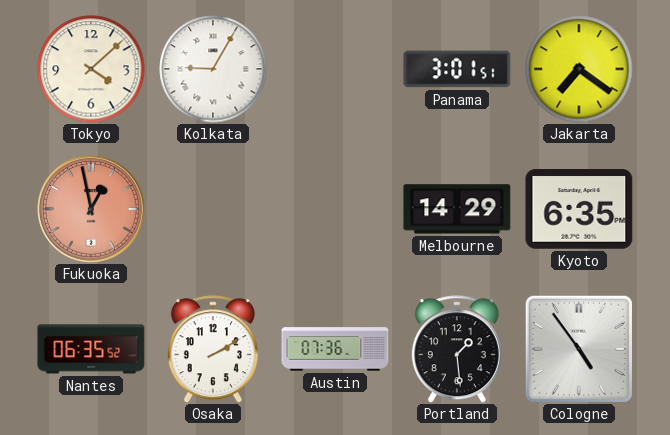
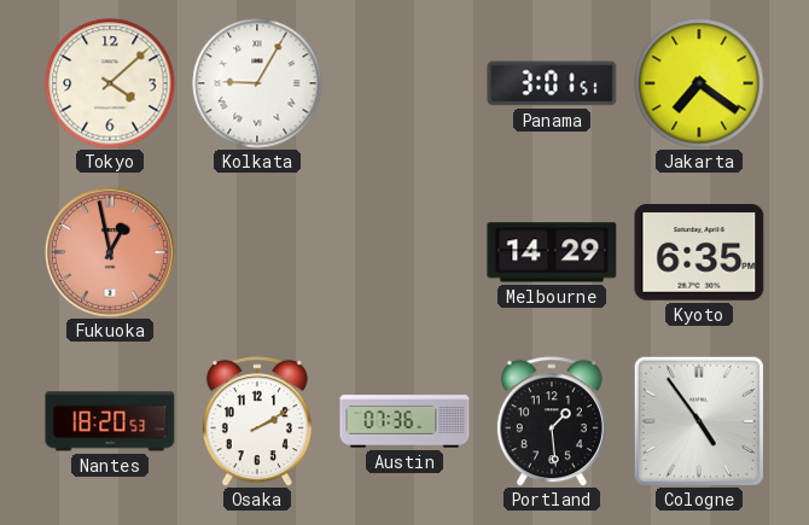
Nantes: 06:35 -> 18:20
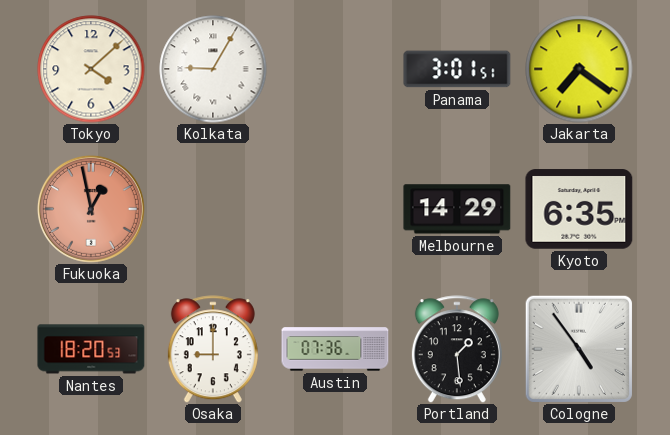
Osaka: 2:10 -> 9:00
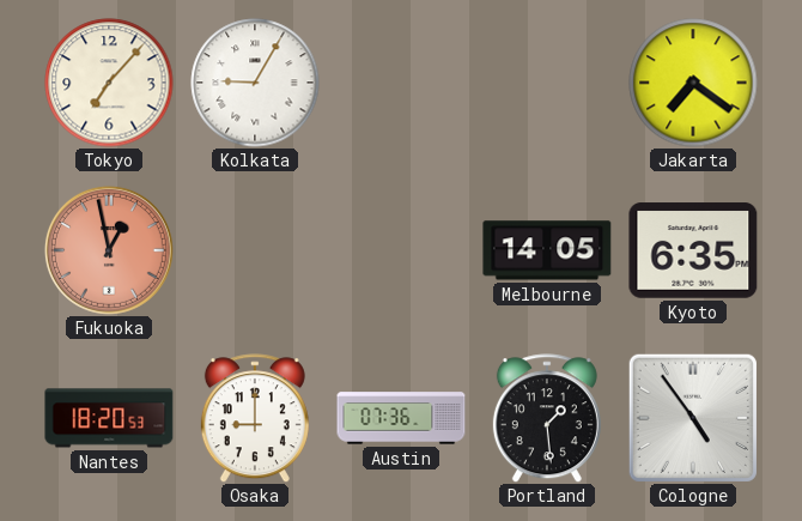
Tokyo: 4:08 -> 7:07
Panama: 3:01 -> none
Melbourne: 14:29 -> 14:05
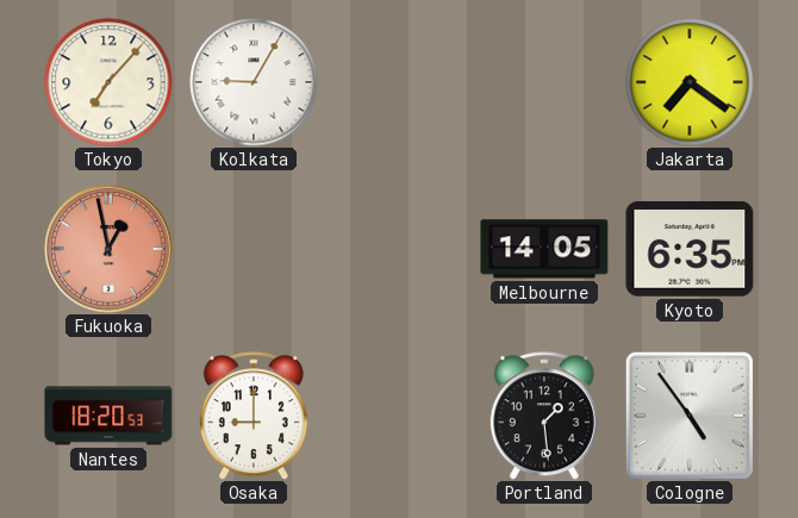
Austin: 07:36 -> none
